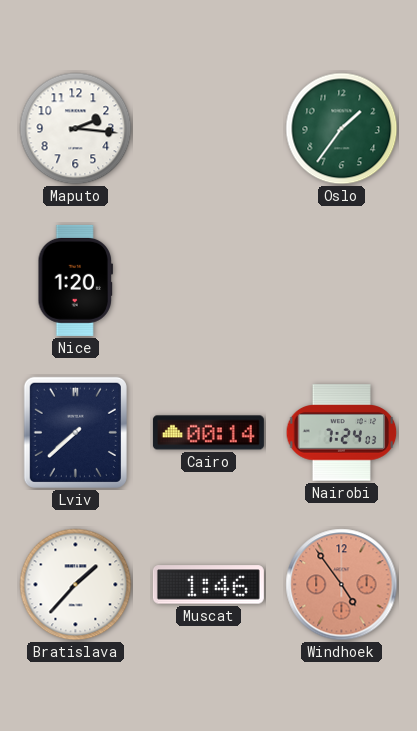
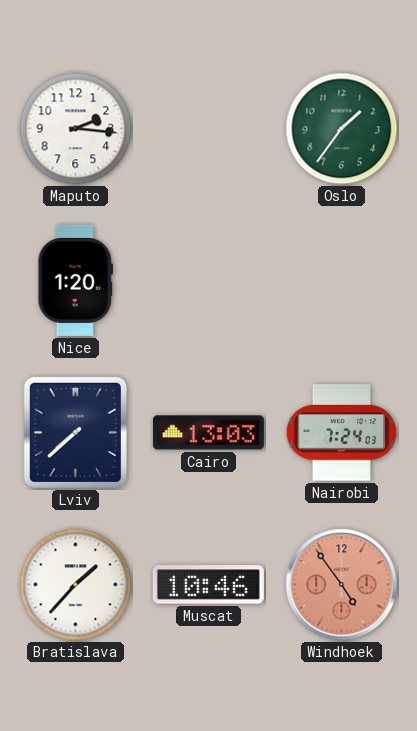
Cairo: 00:14 -> 13:03
Muscat: 1:46 -> 10:46
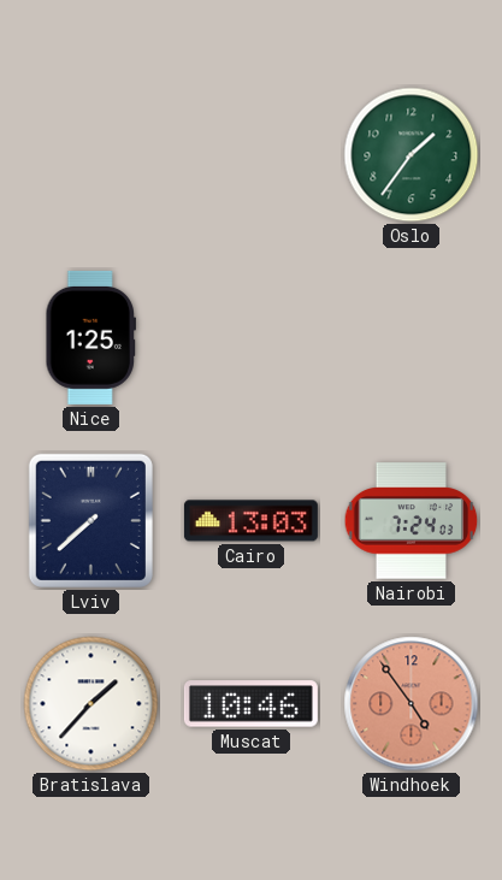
Maputo: 2:16 -> none
Nice: 1:20 -> 1:25
